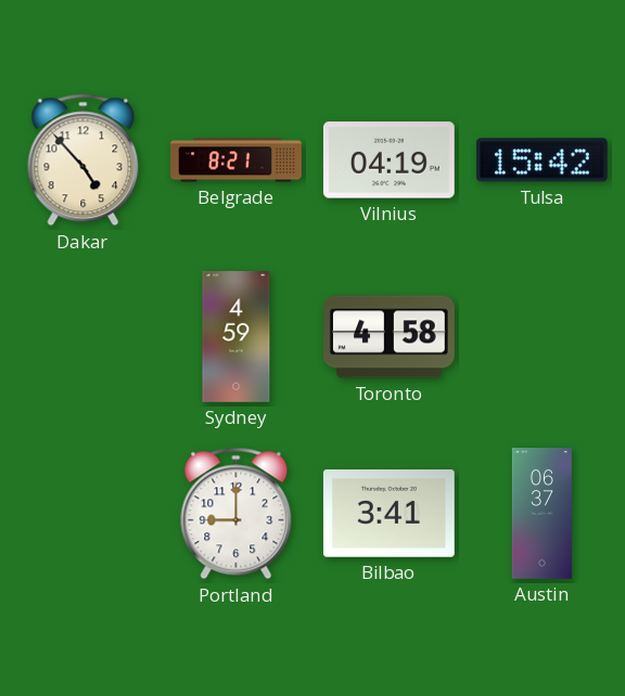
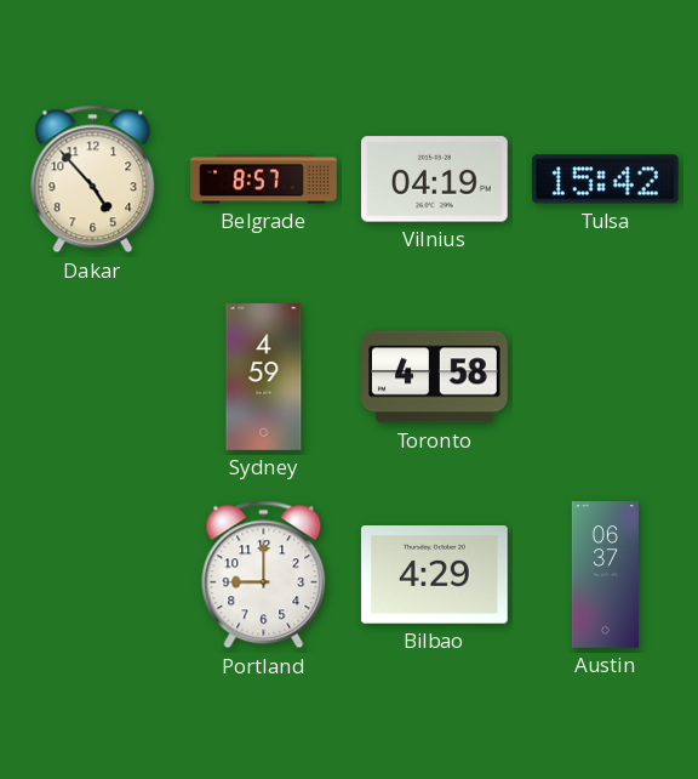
Belgrade: 8:21 -> 8:57
Bilbao: 3:41 -> 4:29
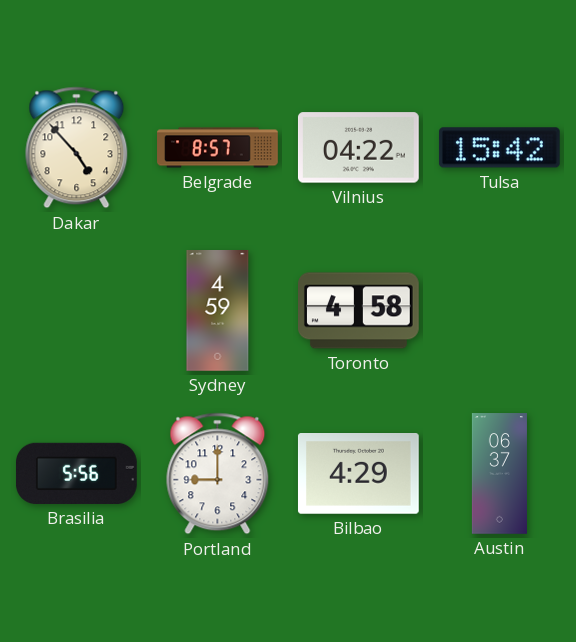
Vilnius: 04:19 -> 04:22
Brasilia: none -> 5:56
